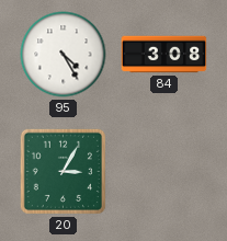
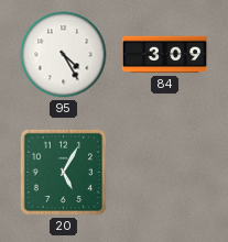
84: 3:08 -> 3:09
20: 3:05 -> 5:05
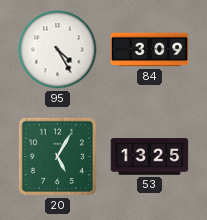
53: none -> 13:25
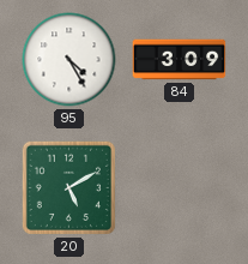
20: 5:05 -> 5:10
53: 13:25 -> none
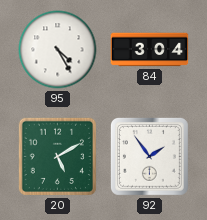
84: 3:09 -> 3:04
92: none -> 1:54
